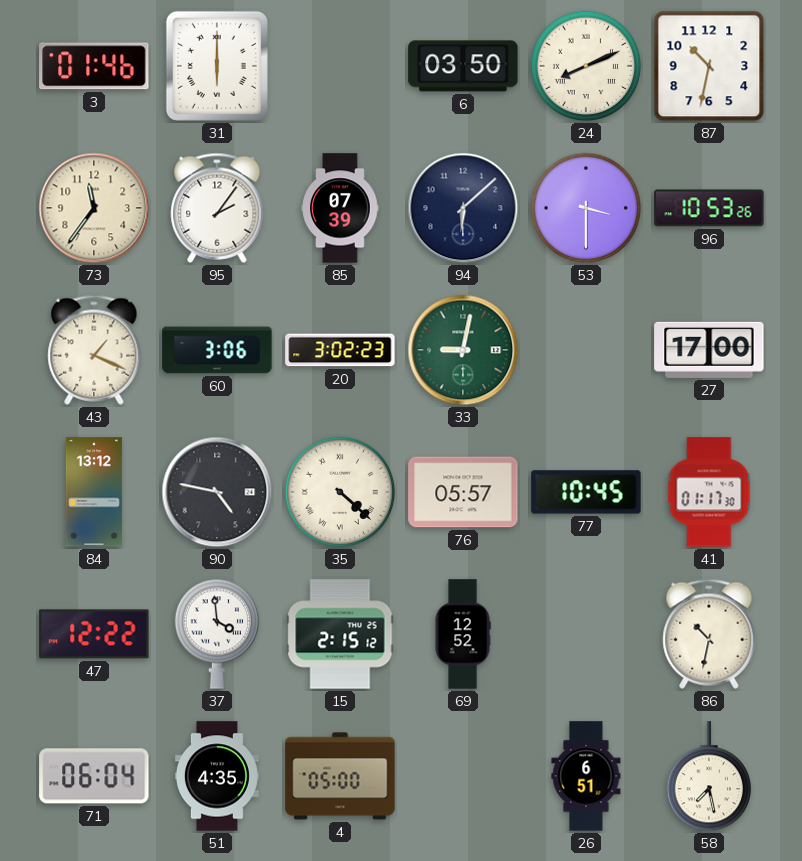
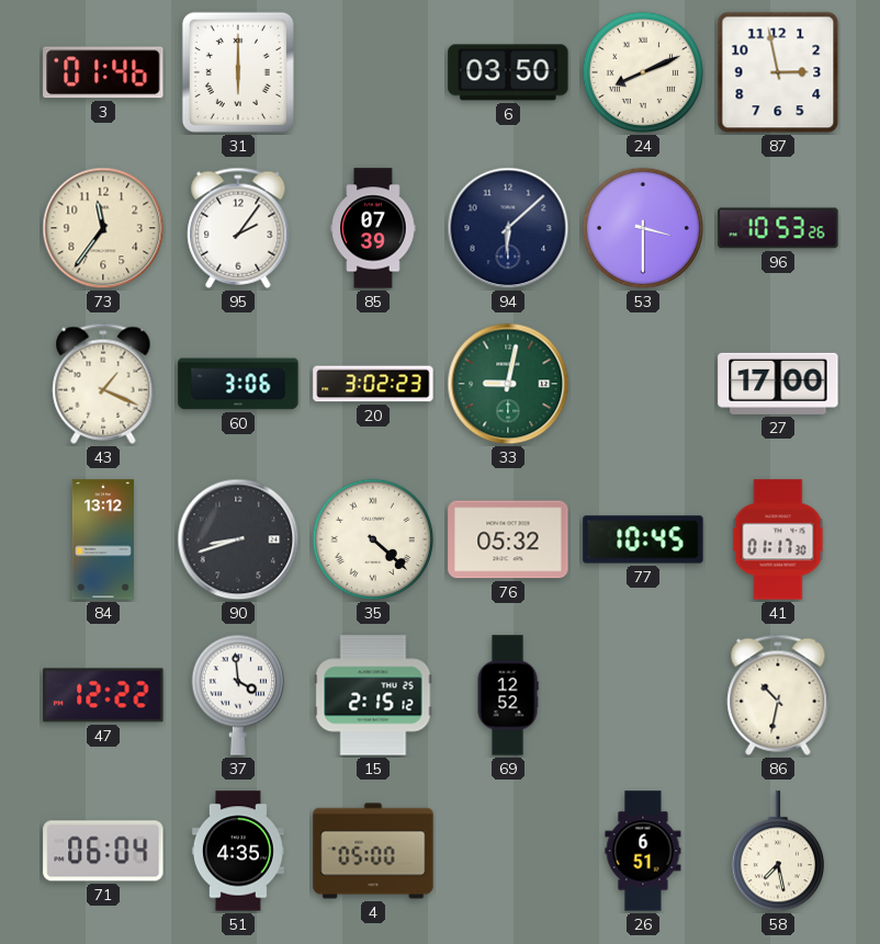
87: 10:32 -> 2:58
90: 4:47 -> 8:42
76: 05:57 -> 05:32
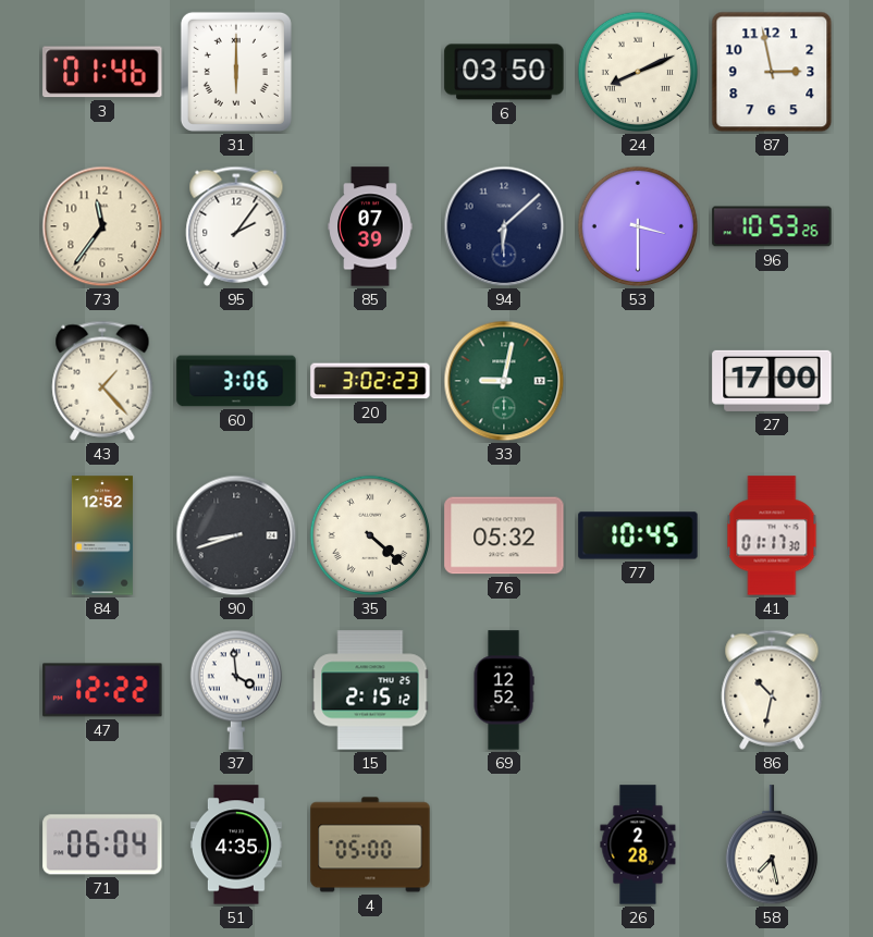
43: 1:19 -> 1:23
84: 13:12 -> 12:52
26: 6:51 -> 2:28
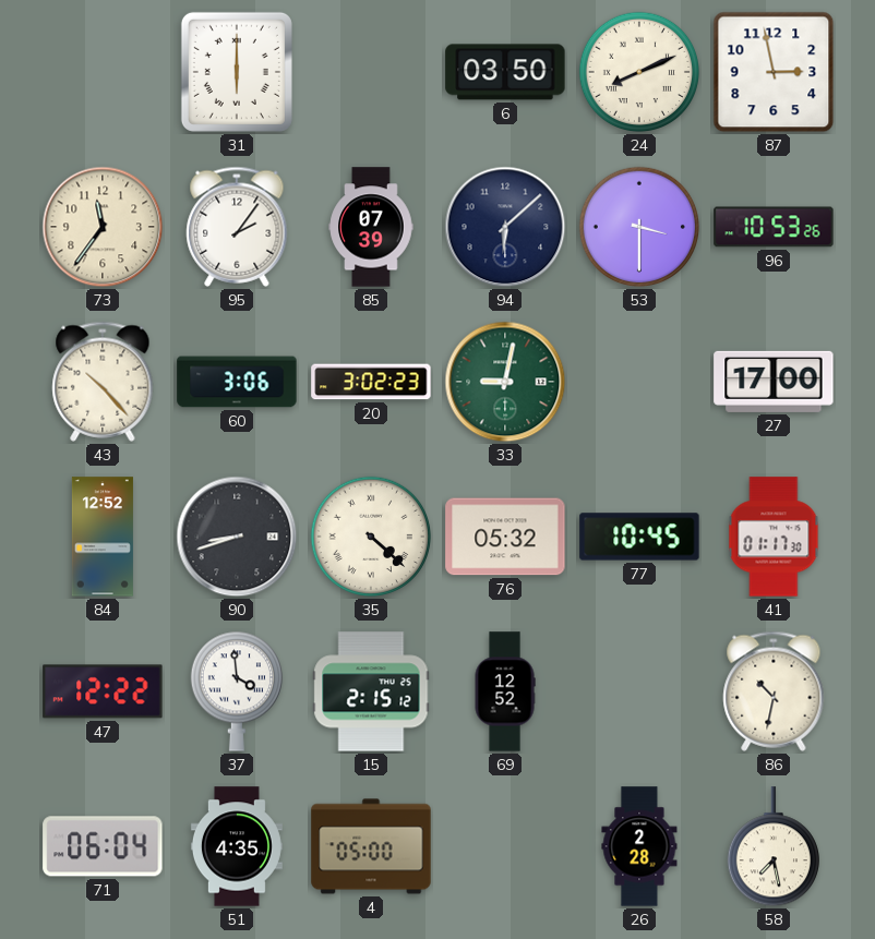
3: 01:46 -> none
43: 1:23 -> 10:23
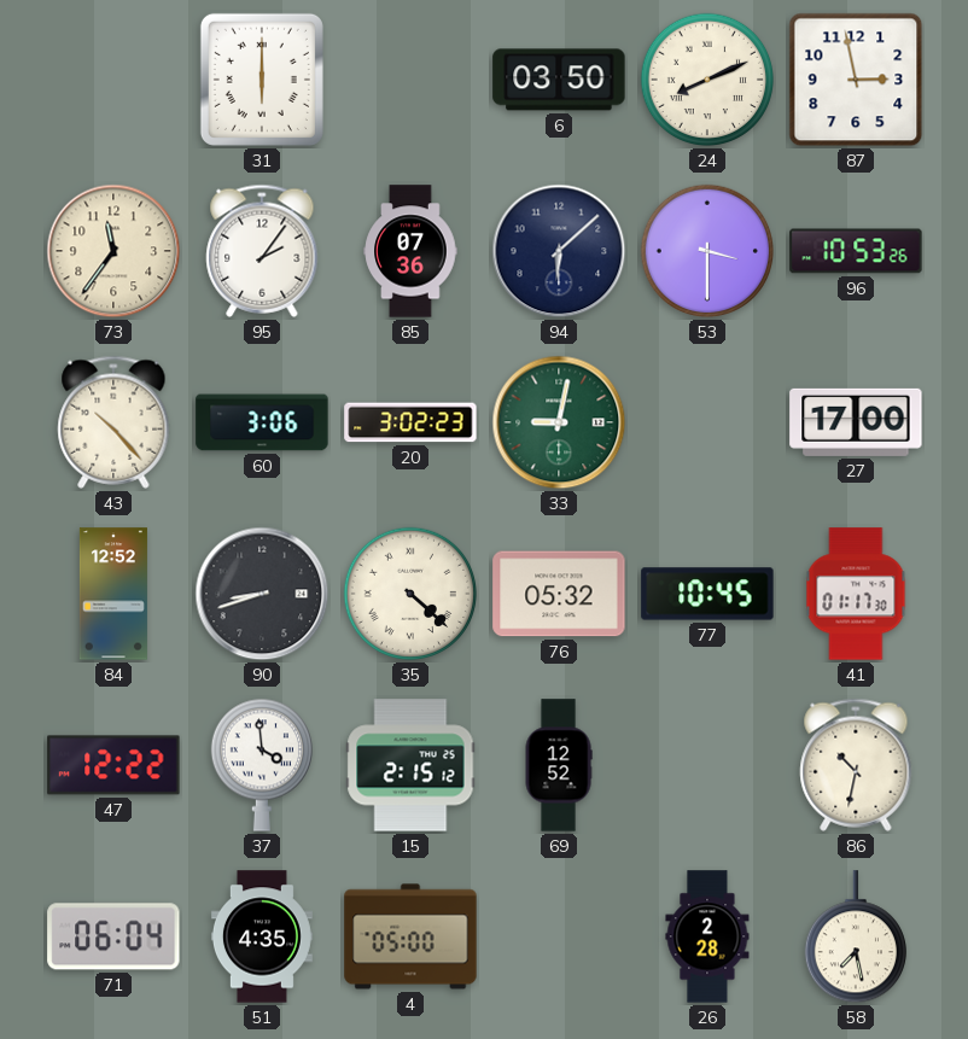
85: 07:39 -> 07:36
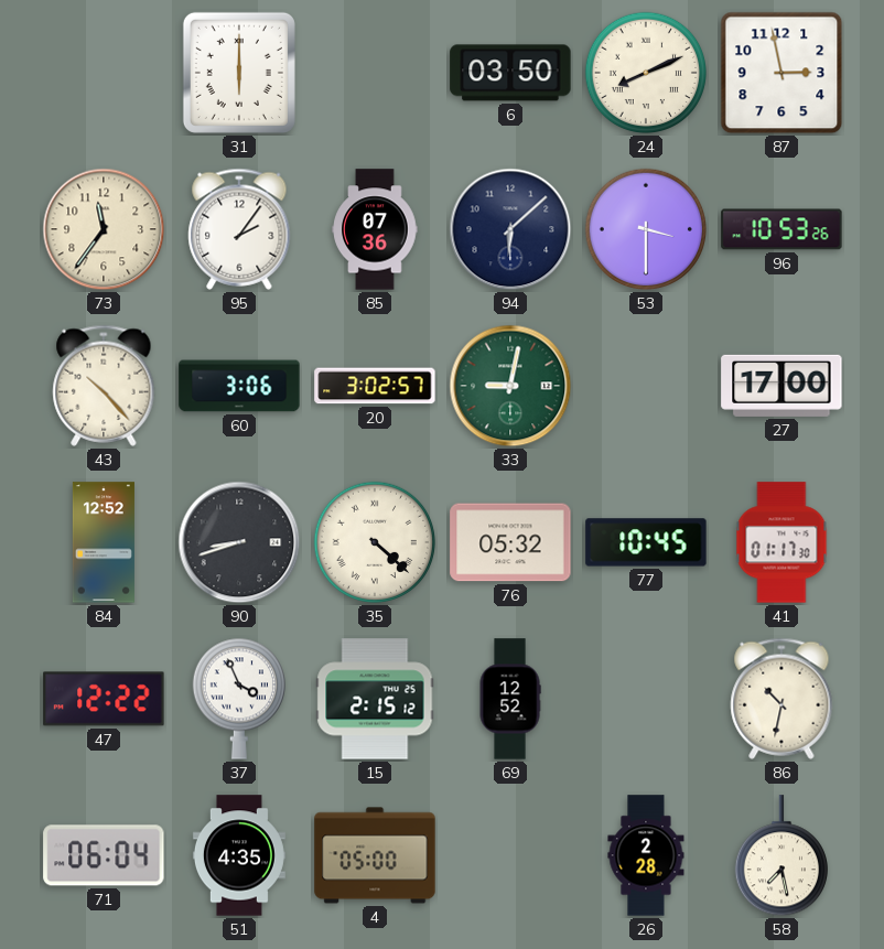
20: 3:02:23 -> 3:02:57
37: 3:59 -> 3:56
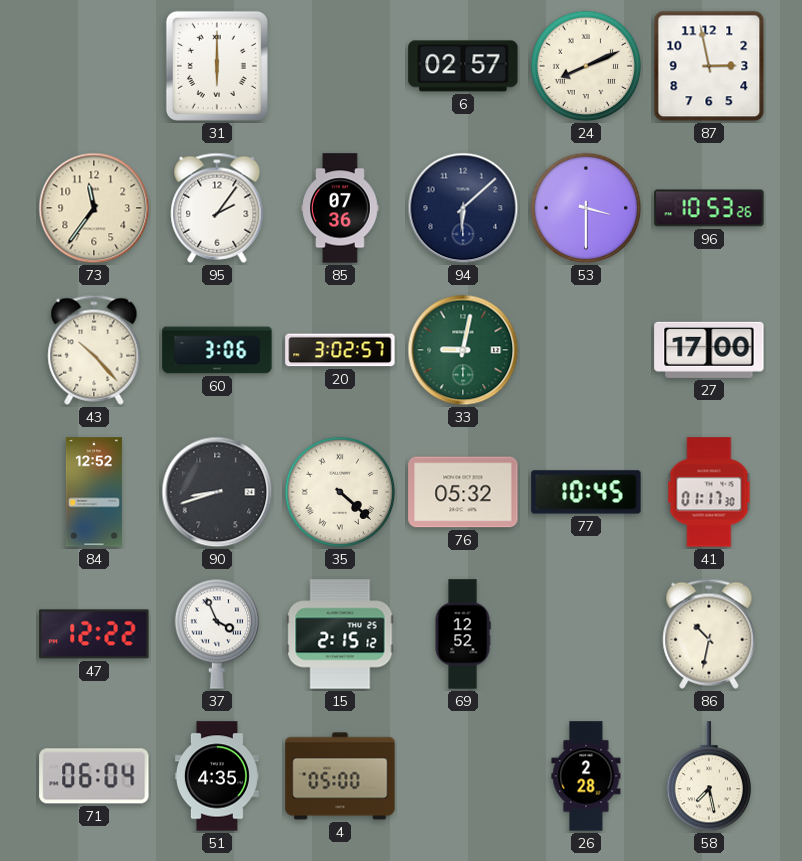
6: 03:50 -> 02:57
